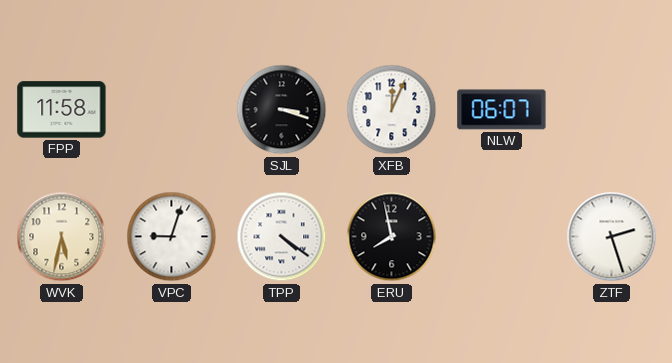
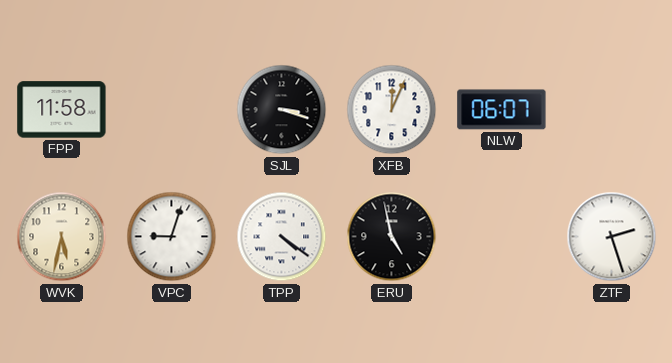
ERU: 7:58 -> 4:58
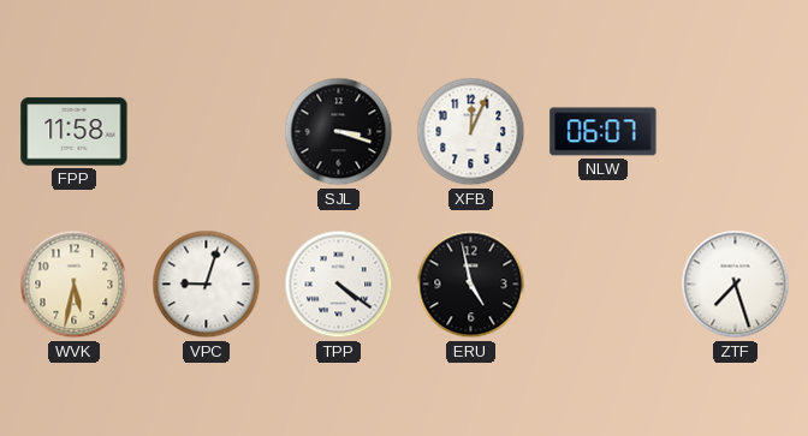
ZTF: 2:27 -> 7:27
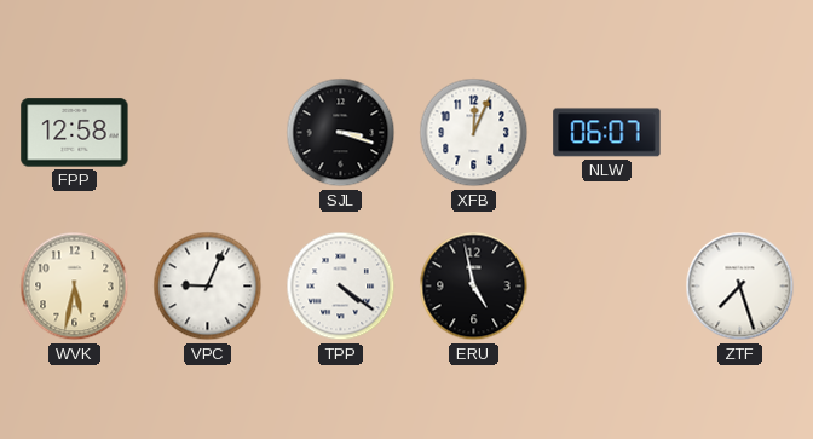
FPP: 11:58 -> 12:58
VPC: 9:03 -> 9:04
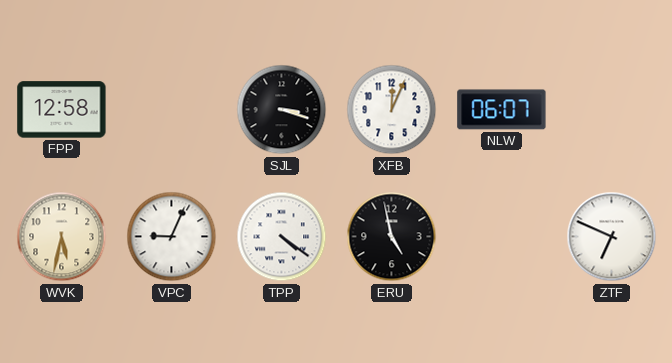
ZTF: 7:27 -> 6:49
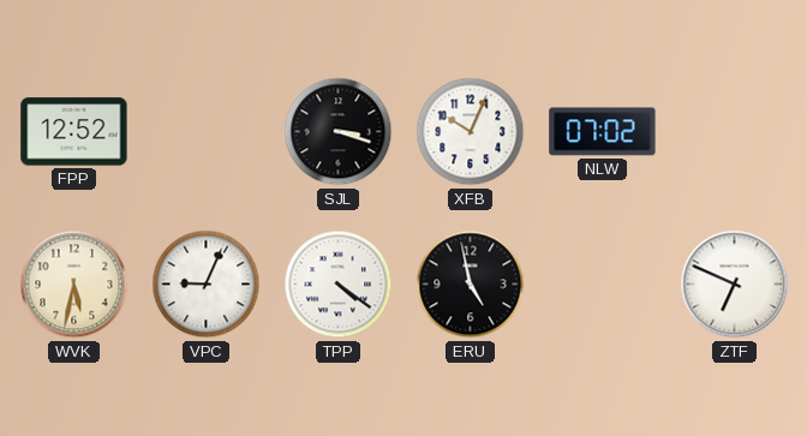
FPP: 12:58 -> 12:52
XFB: 12:04 -> 10:04
NLW: 06:07 -> 07:02
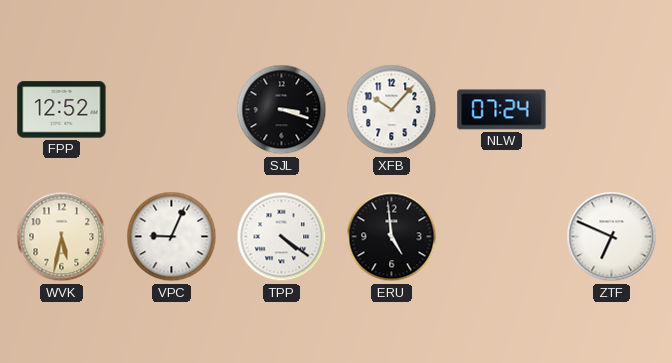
XFB: 10:04 -> 10:07
NLW: 07:02 -> 07:24
ERU: 4:58 -> 4:59
